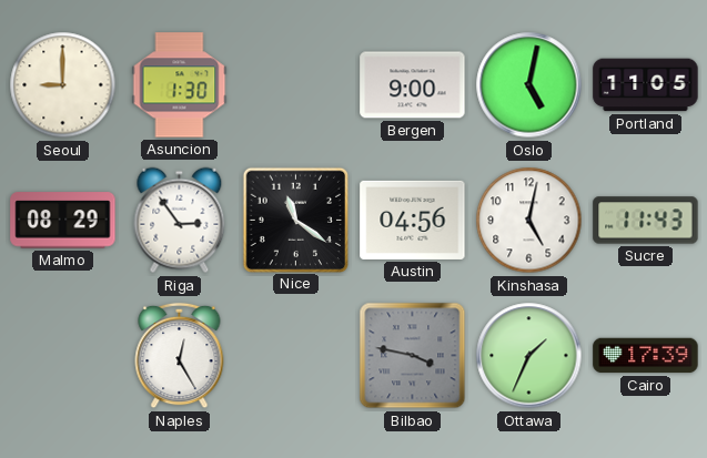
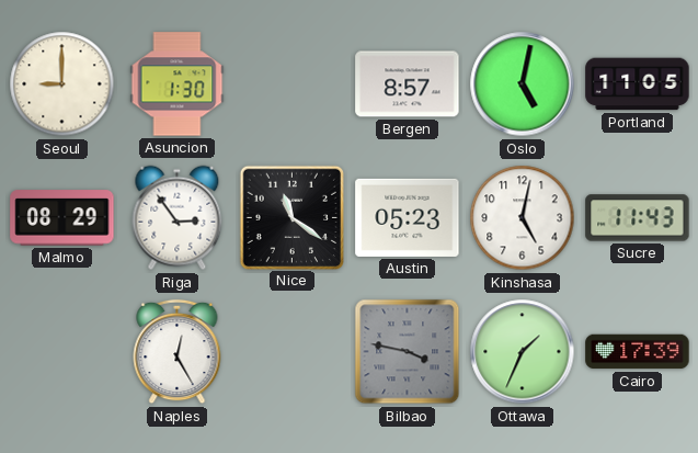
Bergen: 9:00 -> 8:57
Austin: 04:56 -> 05:23
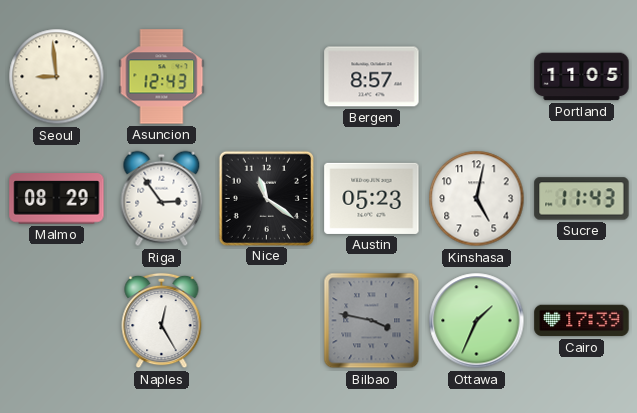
Seoul: 9:00 -> 8:59
Asuncion: 1:30 -> 12:43
Oslo: 5:02 -> none
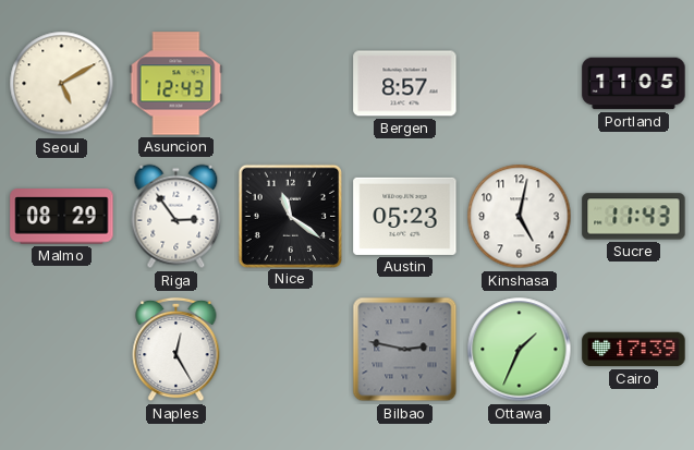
Seoul: 8:59 -> 5:10
Bilbao: 3:47 -> 2:47
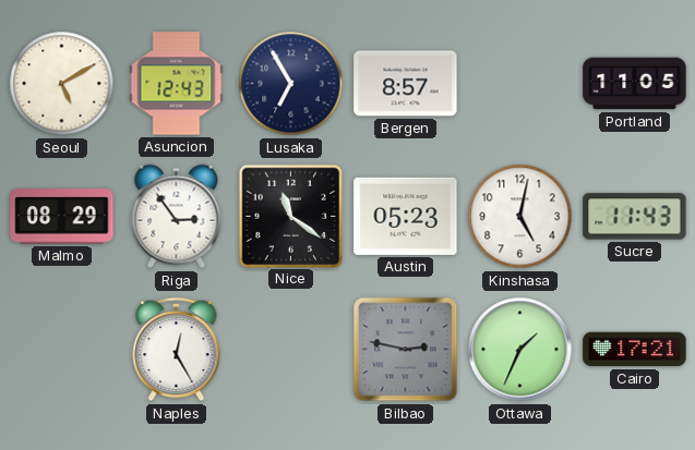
Lusaka: none -> 6:55
Cairo: 17:39 -> 17:21
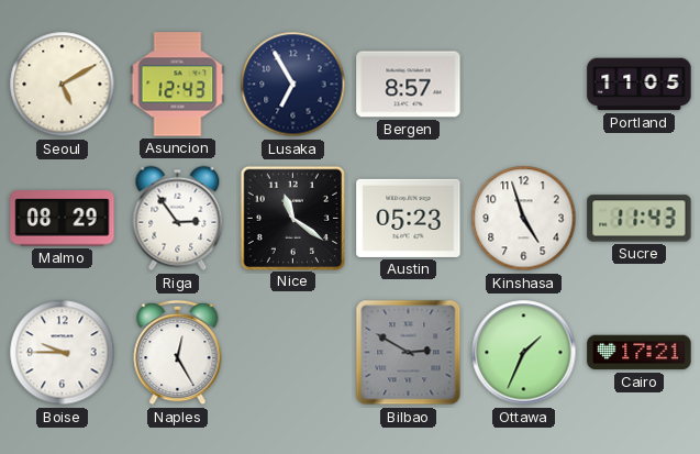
Kinshasa: 5:02 -> 4:57
Boise: none -> 9:45
Bilbao: 2:47 -> 2:50
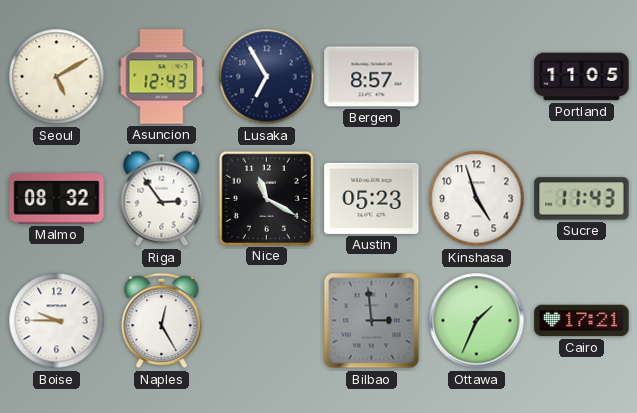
Malmo: 08:29 -> 08:32
Nice: 11:21 -> 11:20
Bilbao: 2:50 -> 2:59
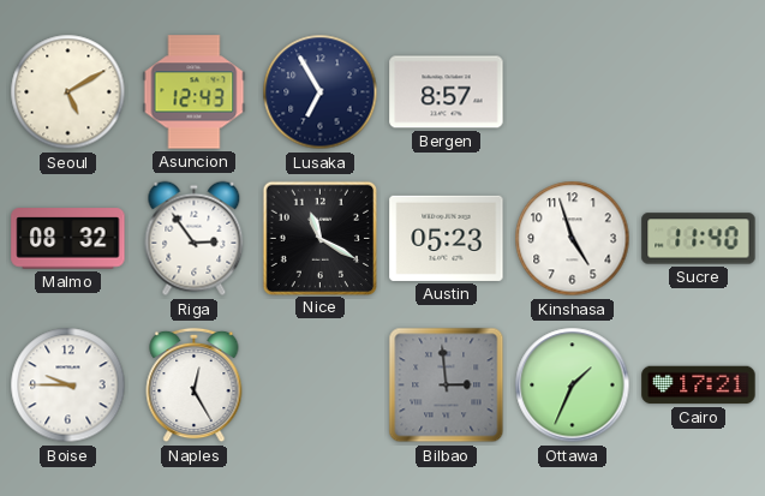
Portland: 11:05 -> none
Sucre: 11:43 -> 11:40
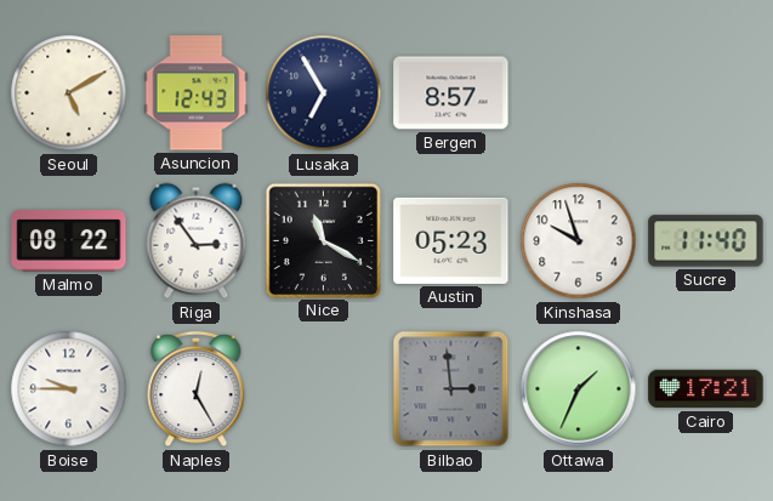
Malmo: 08:32 -> 08:22
Kinshasa: 4:57 -> 9:57
